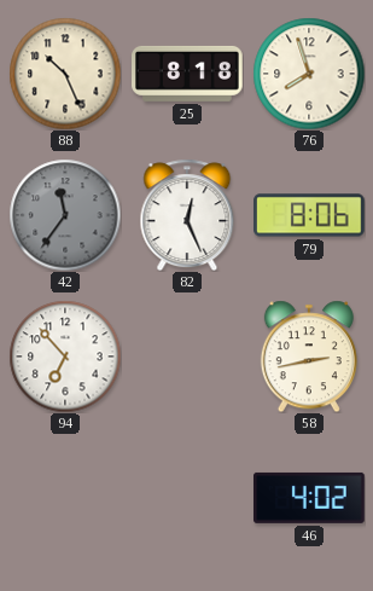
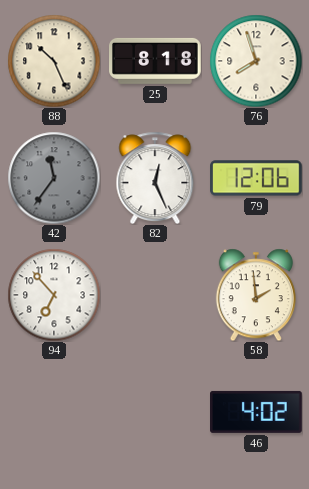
79: 8:06 -> 12:06
58: 2:43 -> 1:59
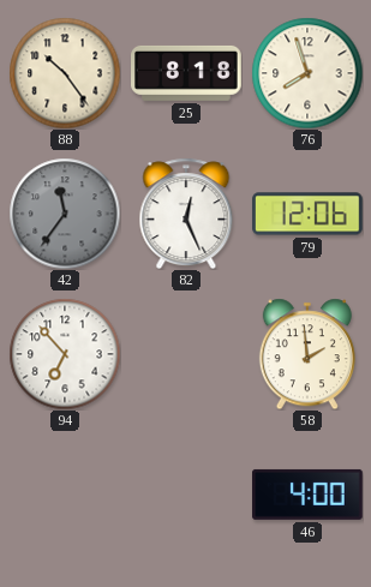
88: 10:26 -> 10:24
46: 4:02 -> 4:00
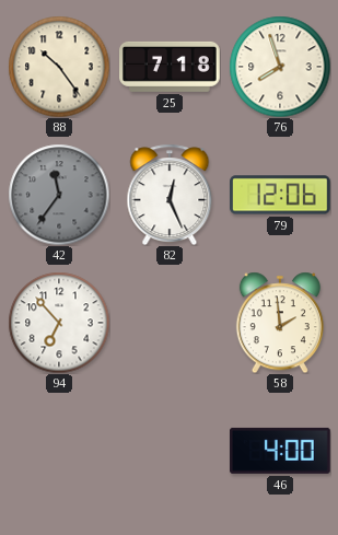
25: 8:18 -> 7:18
